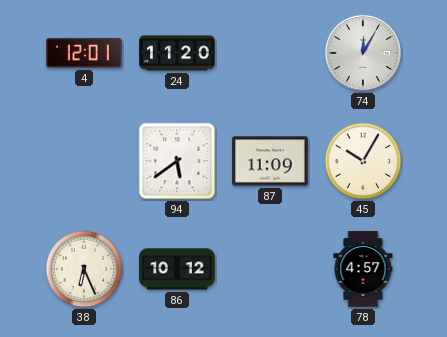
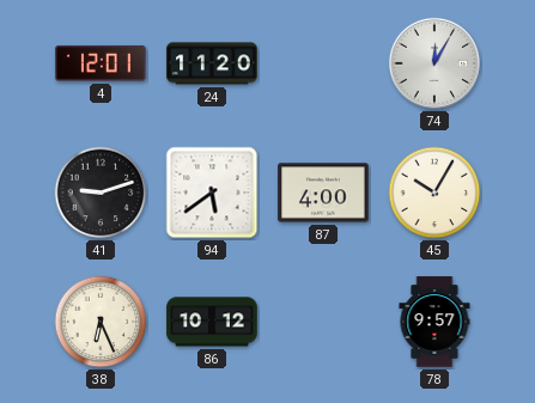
41: none -> 9:12
87: 11:09 -> 4:00
78: 4:57 -> 9:57
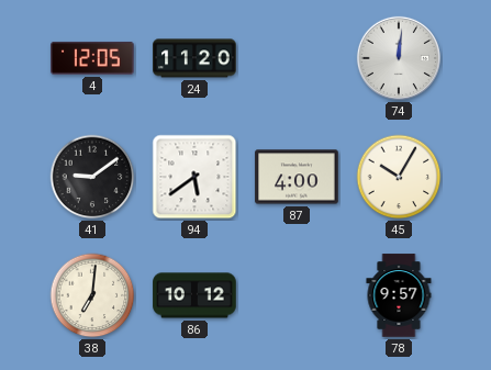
4: 12:01 -> 12:05
74: 12:05 -> 12:01
41: 9:12 -> 9:09
38: 6:26 -> 7:01
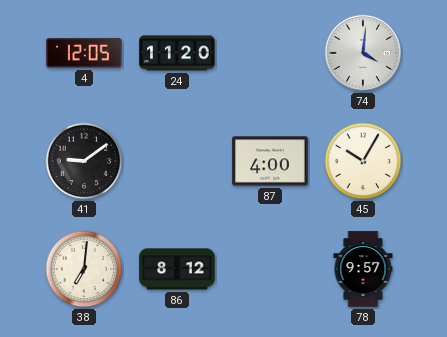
74: 12:01 -> 4:01
94: 5:39 -> none
86: 10:12 -> 8:12
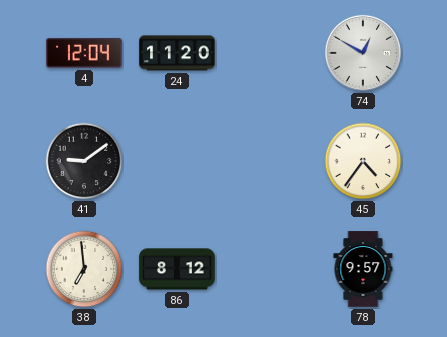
4: 12:05 -> 12:04
74: 4:01 -> 12:50
87: 4:00 -> none
45: 10:05 -> 4:36
38: 7:01 -> 6:59
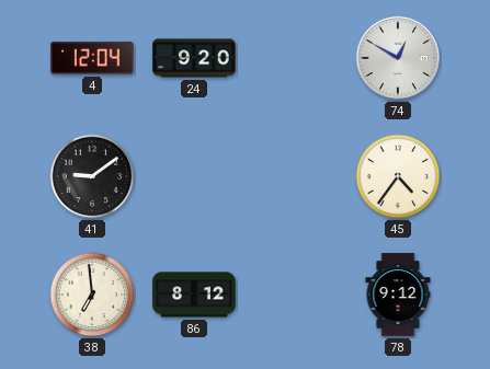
24: 11:20 -> 9:20
78: 9:57 -> 9:12
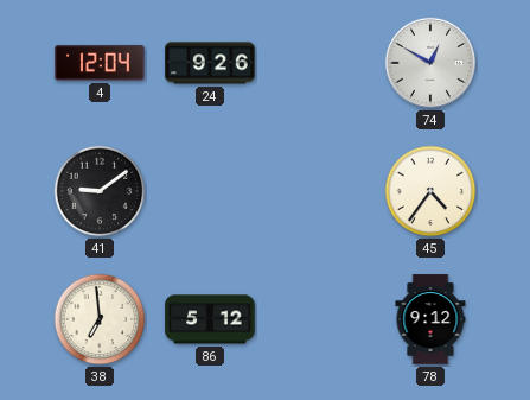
24: 9:20 -> 9:26
86: 8:12 -> 5:12
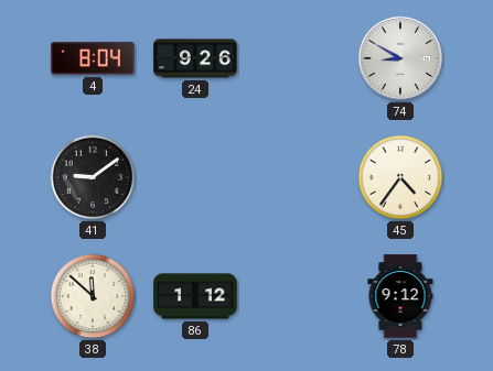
4: 12:04 -> 8:04
74: 12:50 -> 8:50
38: 6:59 -> 11:52
86: 5:12 -> 1:12
